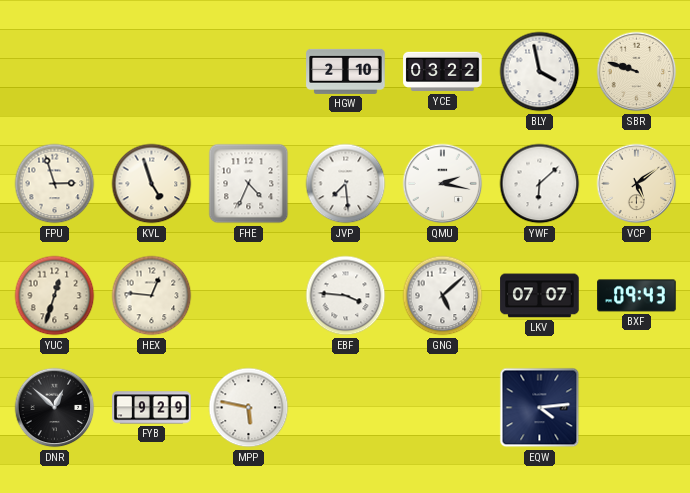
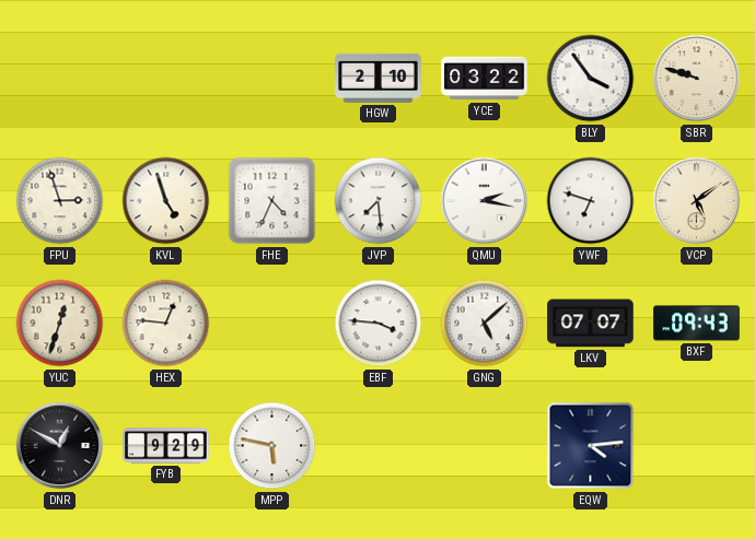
BLY: 3:58 -> 3:54
YWF: 6:08 -> 6:48
DNR: 12:52 -> 12:50
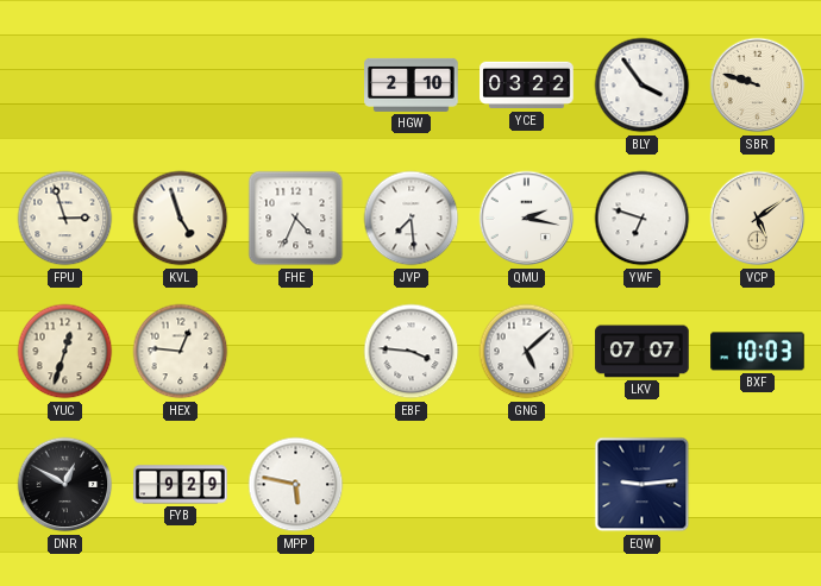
BXF: 09:43 -> 10:03
EQW: 4:14 -> 9:14
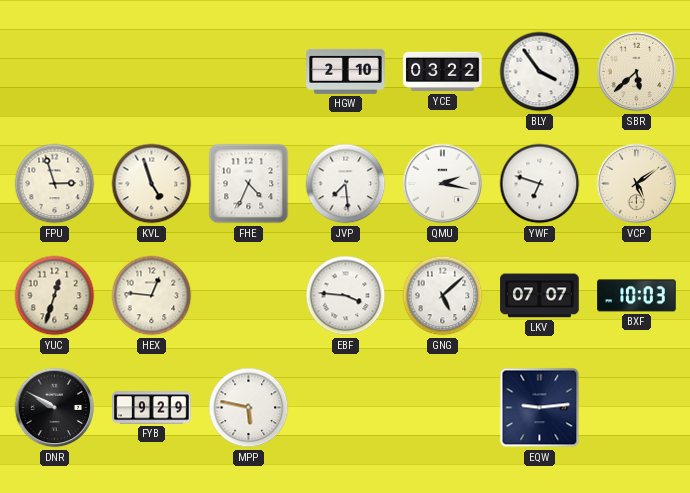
SBR: 9:48 -> 5:38
DNR: 12:50 -> 9:50
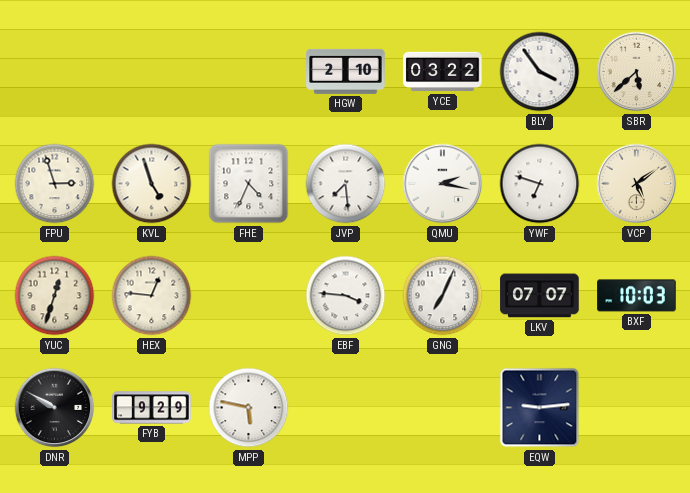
GNG: 5:08 -> 7:04
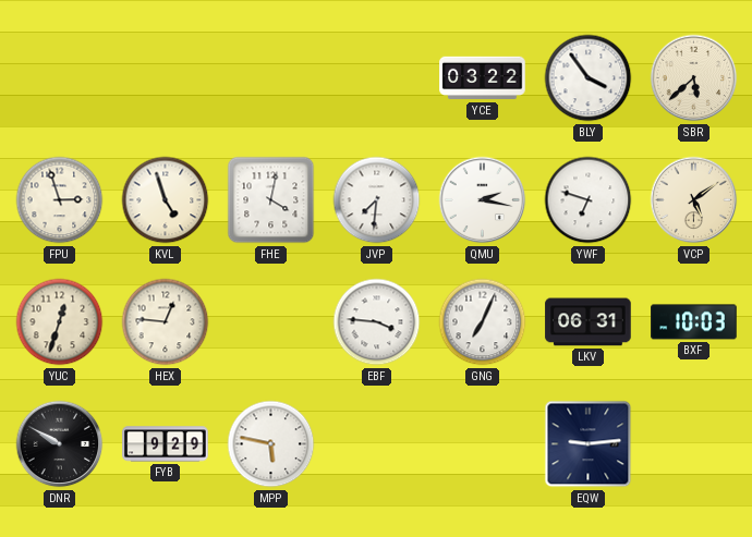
HGW: 2:10 -> none
FHE: 4:34 -> 4:02
JVP: 7:29 -> 7:31
LKV: 07:07 -> 06:31
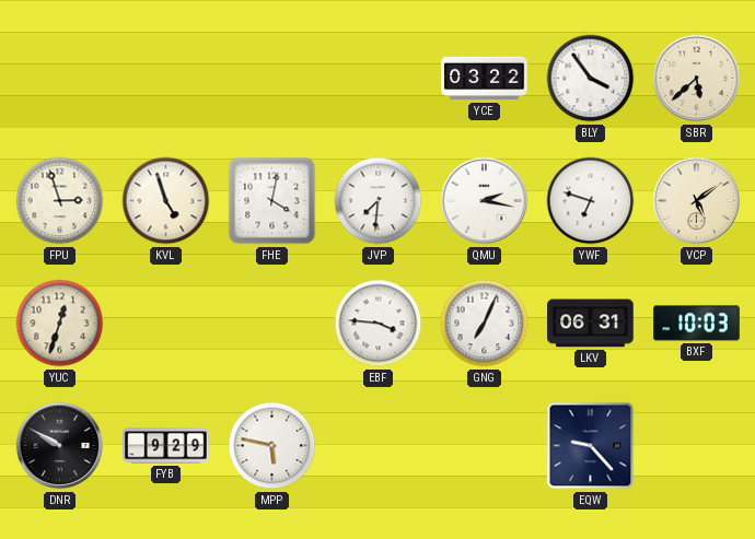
HEX: 12:46 -> none
EQW: 9:14 -> 9:23
